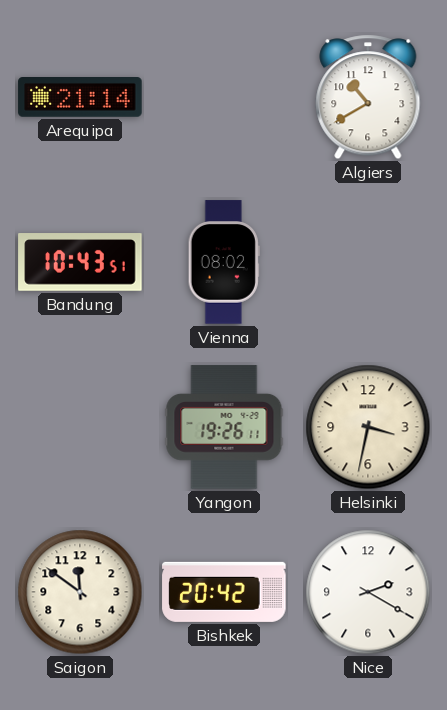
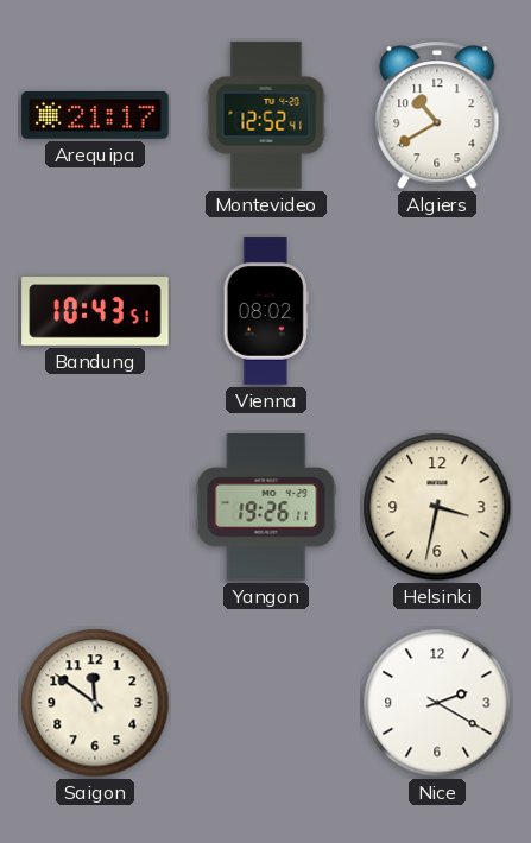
Arequipa: 21:14 -> 21:17
Montevideo: none -> 12:52
Bishkek: 20:42 -> none
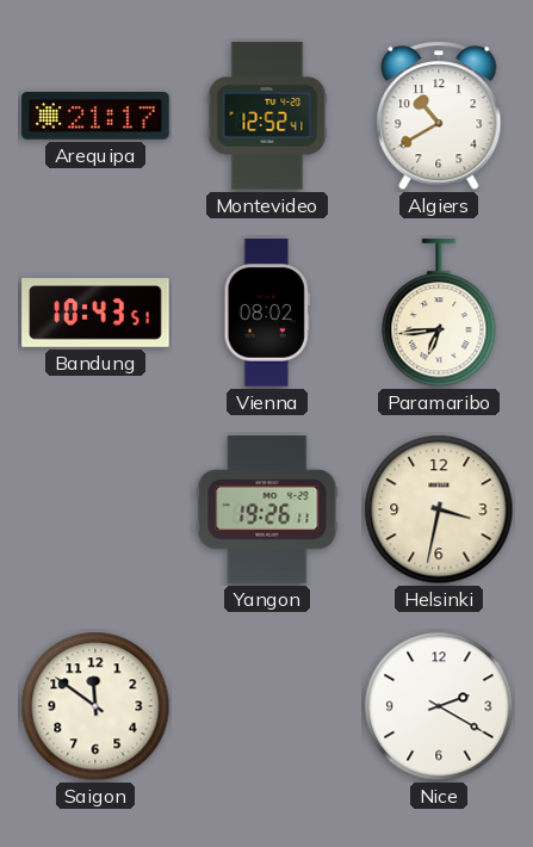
Paramaribo: none -> 6:44
